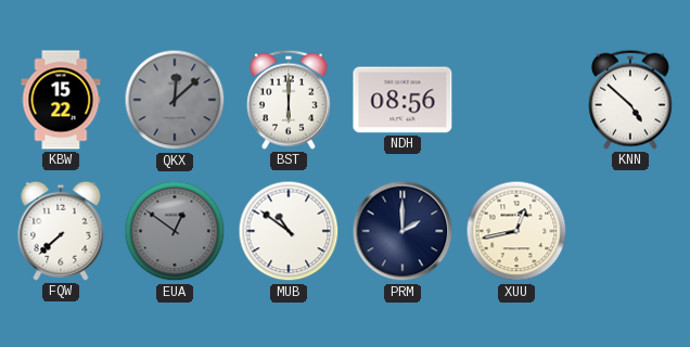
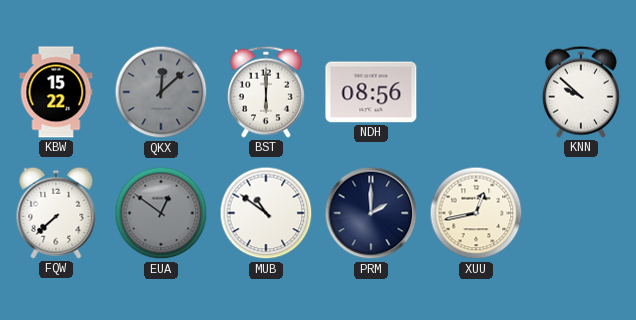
KNN: 4:52 -> 9:52
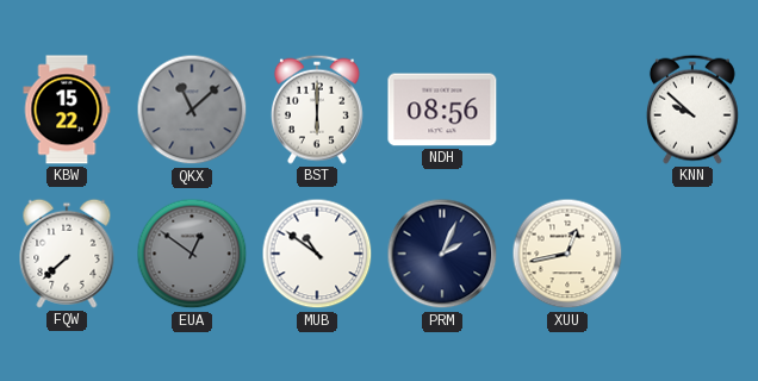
QKX: 12:08 -> 11:08
PRM: 2:00 -> 2:04
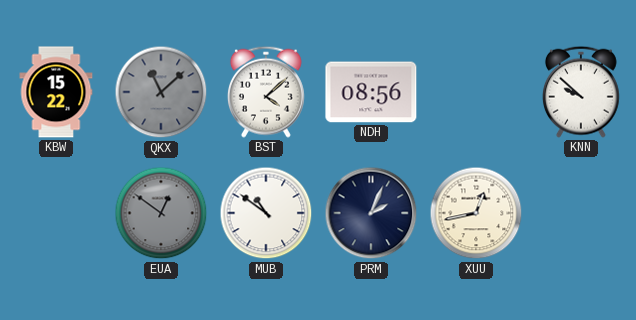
BST: 6:00 -> 4:08
FQW: 7:38 -> none
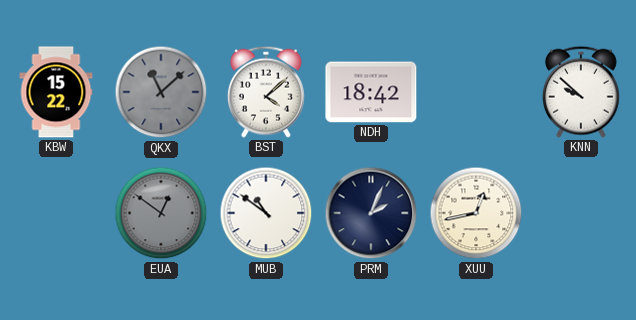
NDH: 08:56 -> 18:42
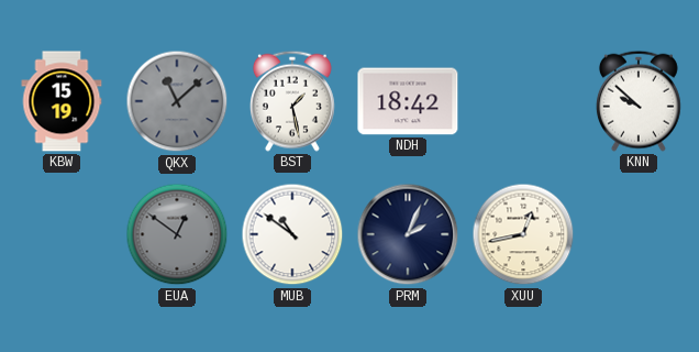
KBW: 15:22 -> 15:19
BST: 4:08 -> 1:28
